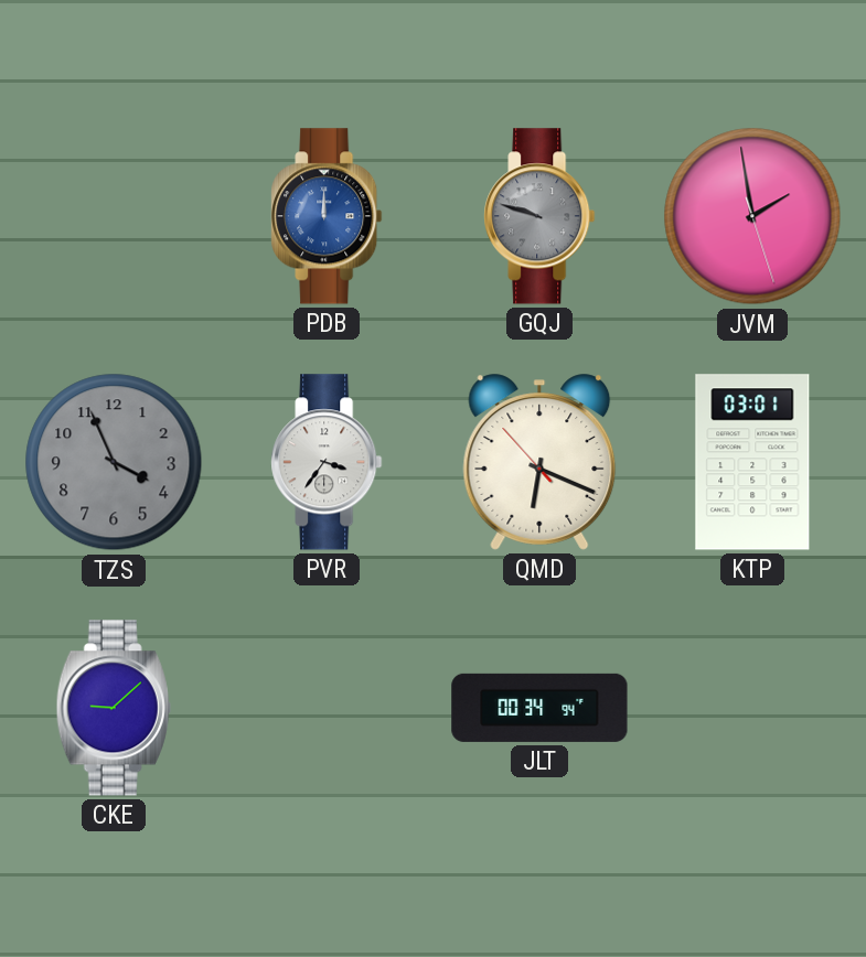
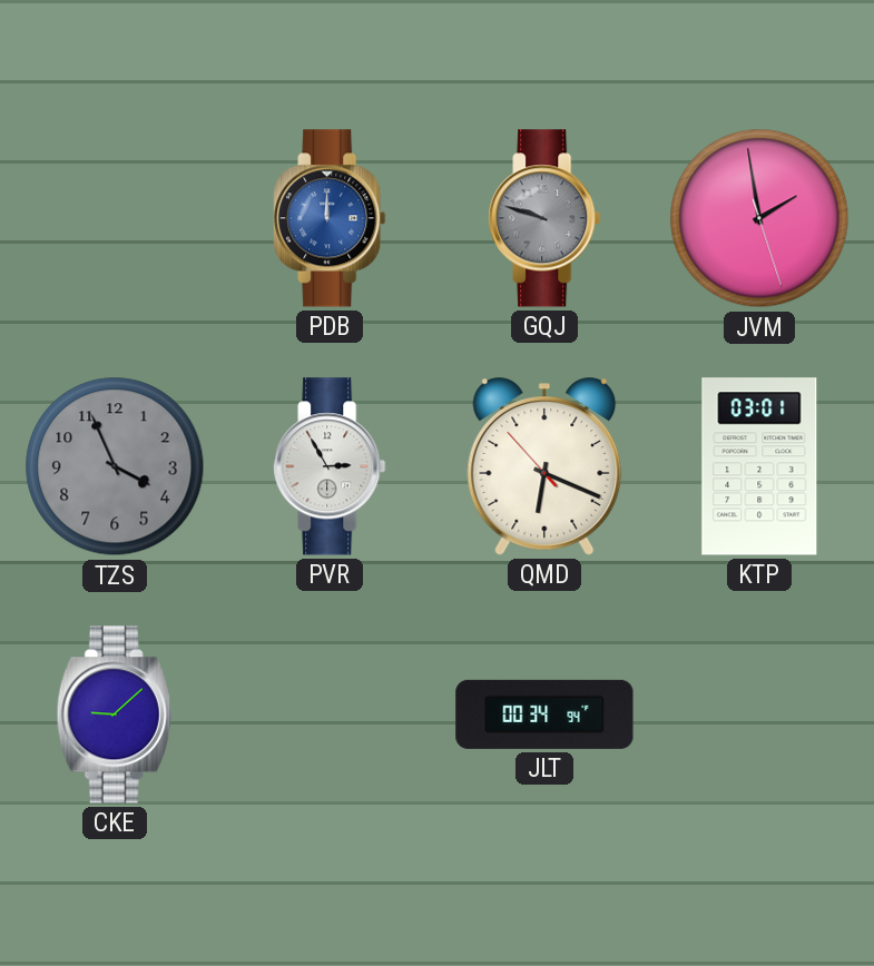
PVR: 3:36 -> 2:55
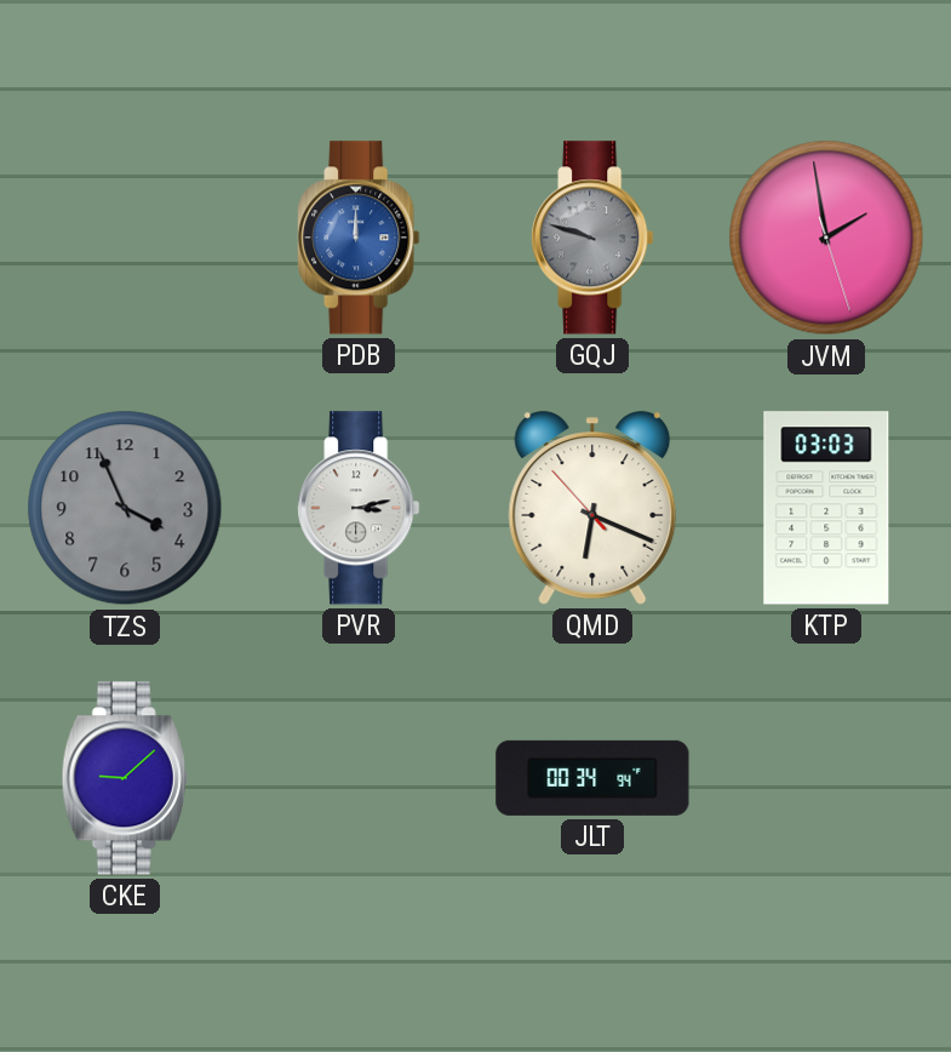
PVR: 2:55 -> 3:13
KTP: 03:01 -> 03:03
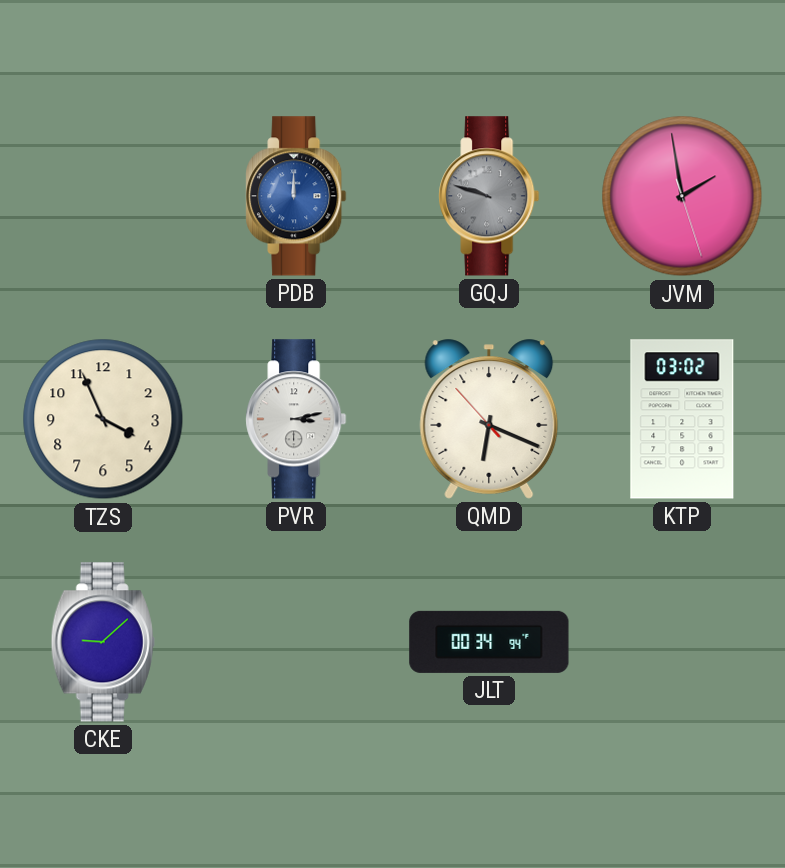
TZS dial: grey -> cream
KTP: 03:03 -> 03:02
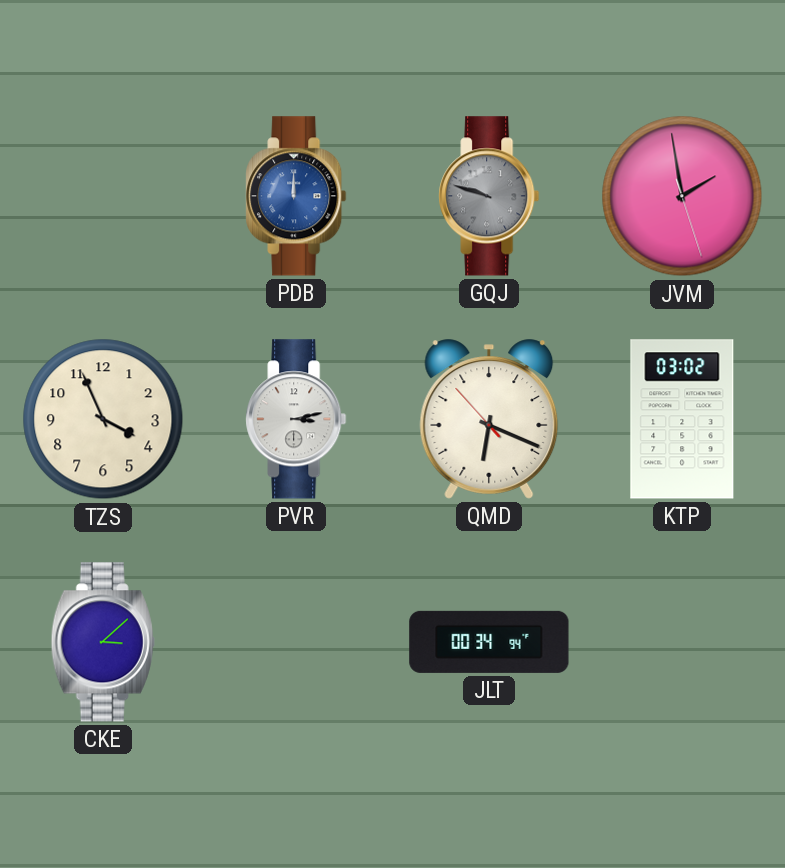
CKE: 9:08 -> 3:08
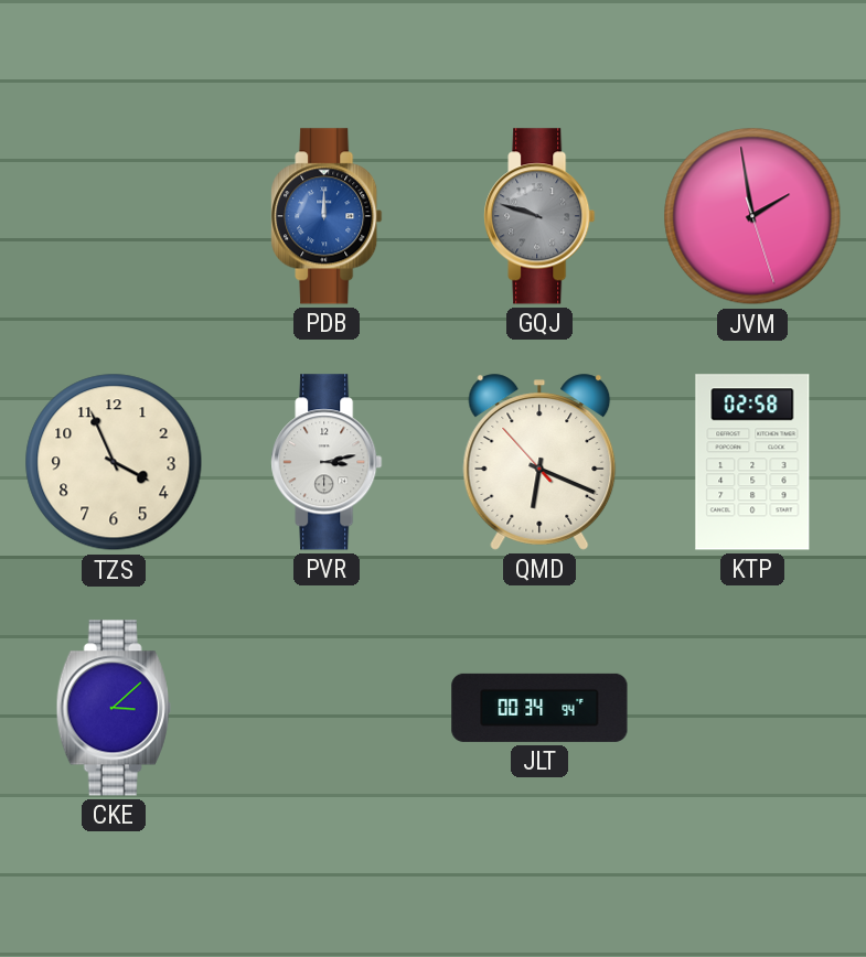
KTP: 03:02 -> 02:58
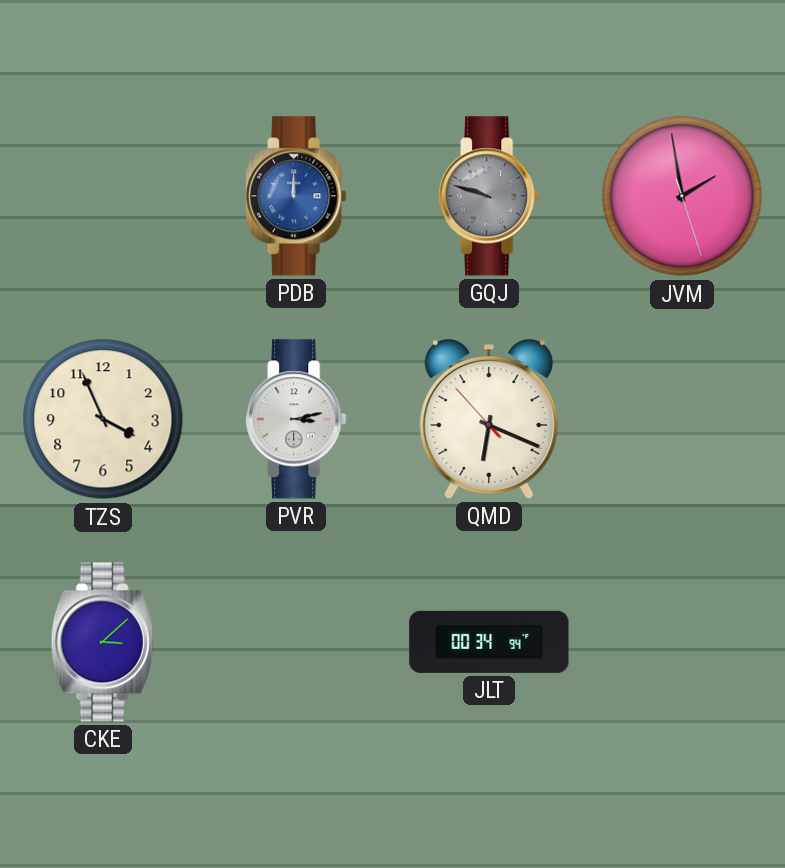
KTP: 02:58 -> none
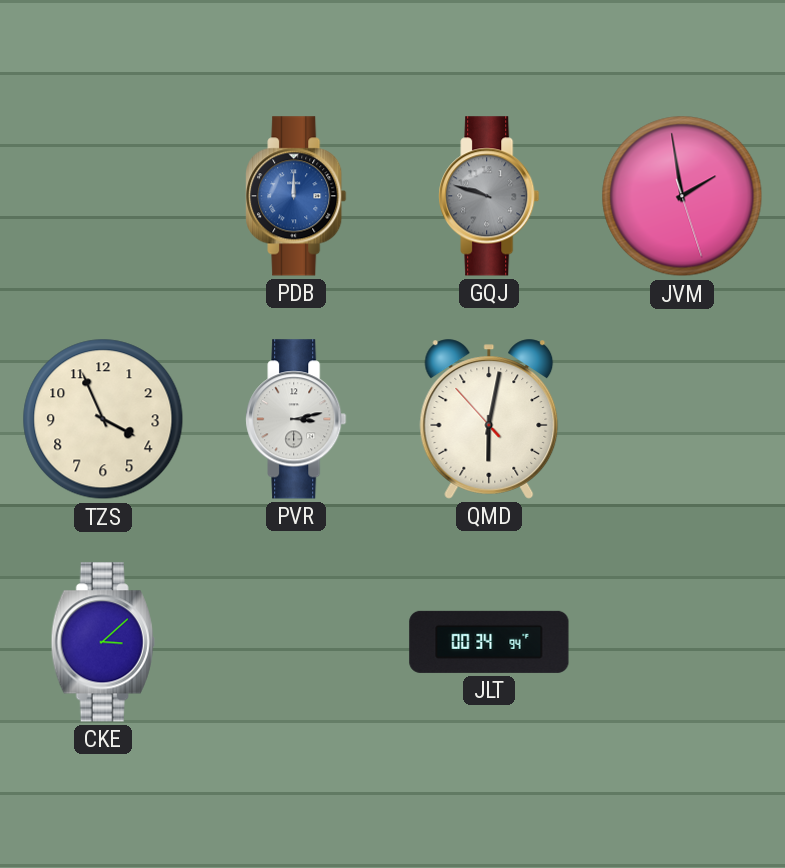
QMD: 6:18 -> 6:01
